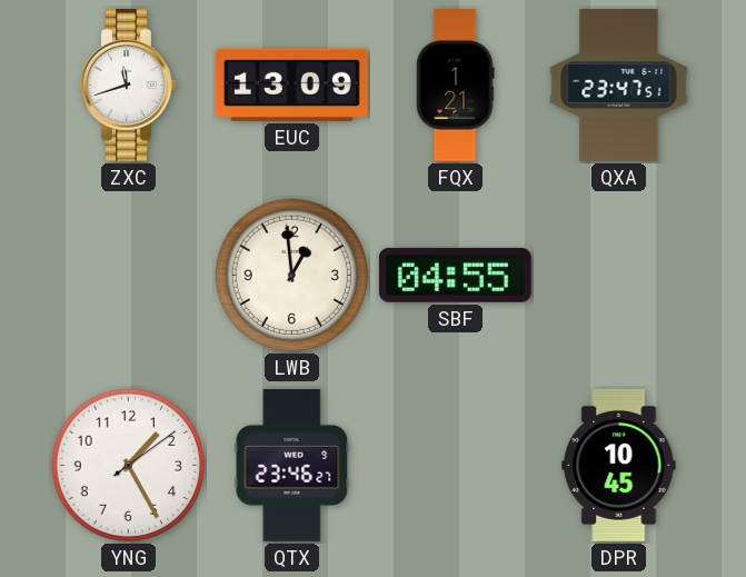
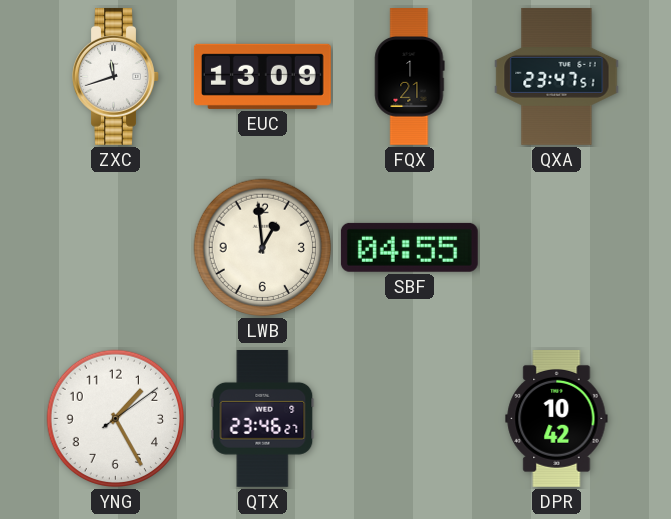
DPR: 10:45 -> 10:42
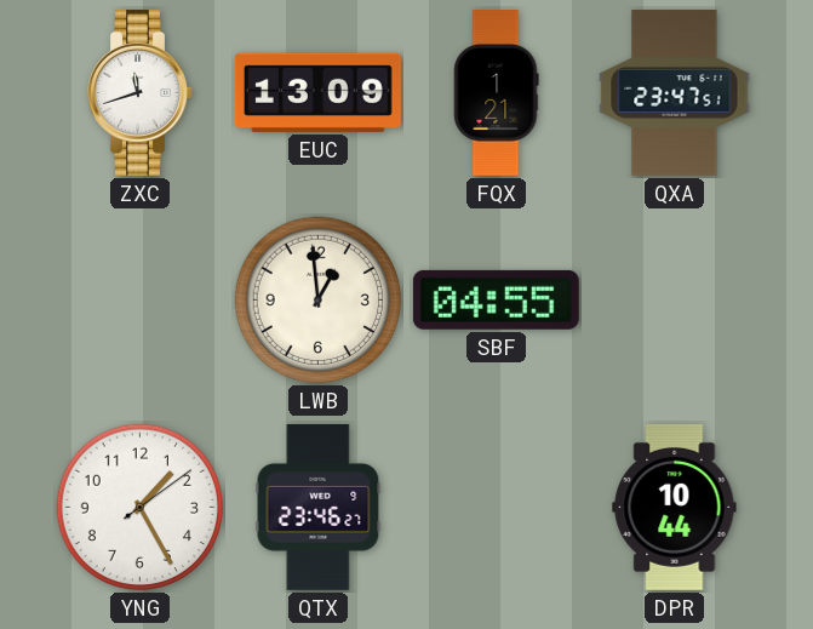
DPR: 10:42 -> 10:44
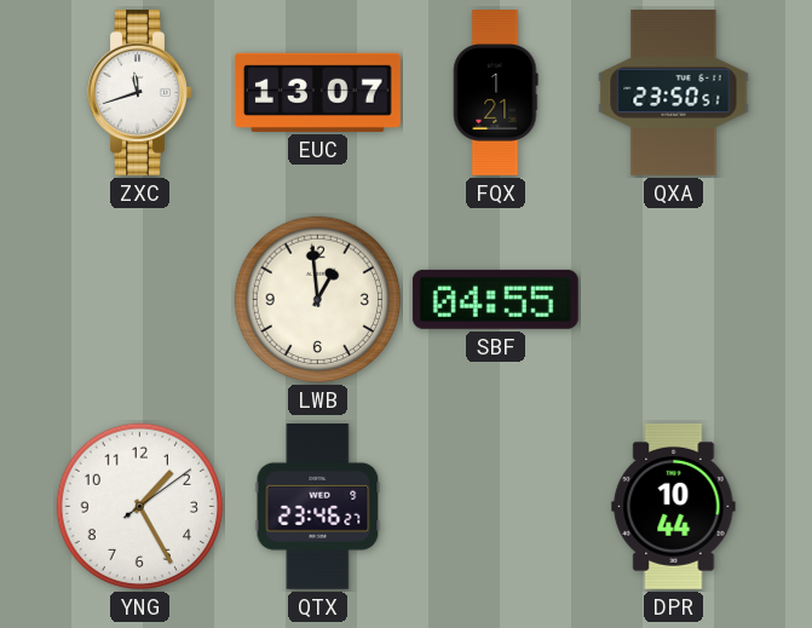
EUC: 13:09 -> 13:07
QXA: 23:47 -> 23:50
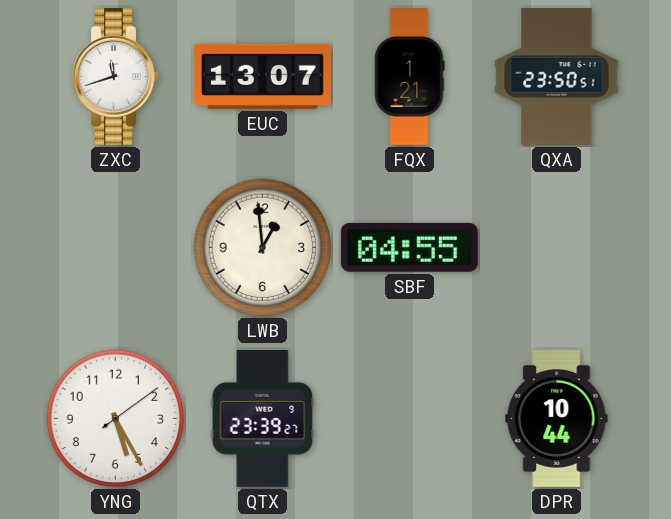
YNG: 1:25 -> 5:25
QTX: 23:46 -> 23:39
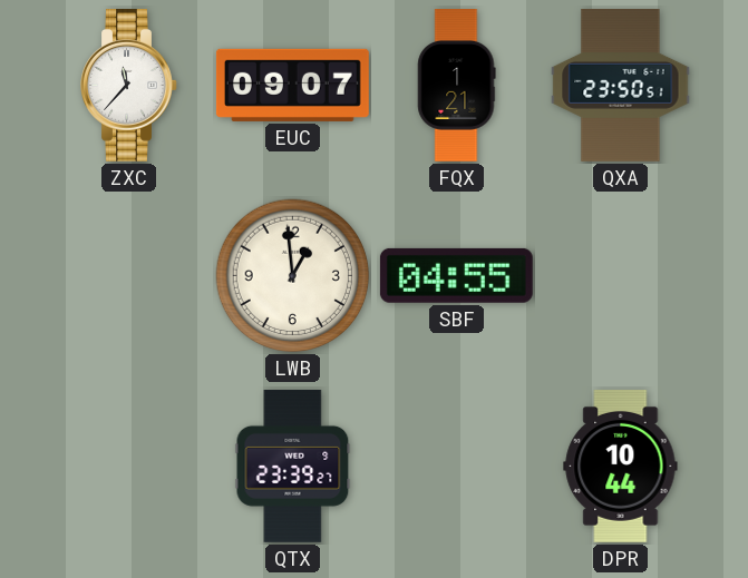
ZXC: 11:42 -> 11:37
EUC: 13:07 -> 09:07
YNG: 5:25 -> none
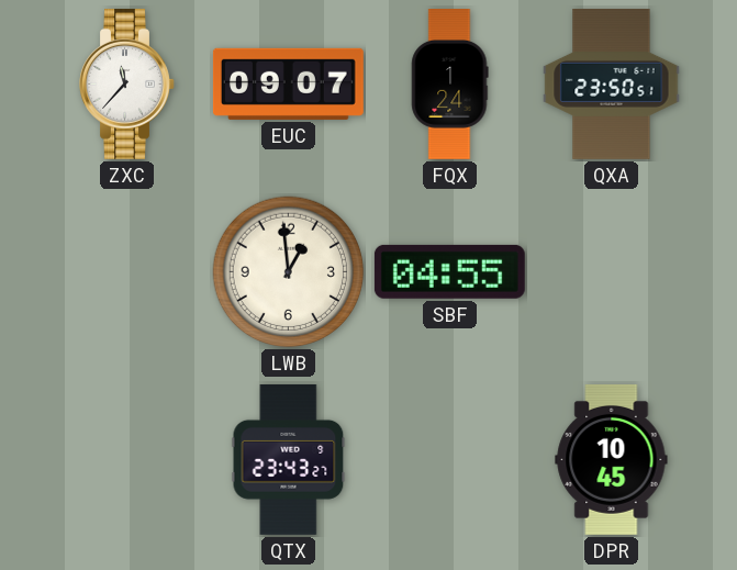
FQX: 1:21 -> 1:24
QTX: 23:39 -> 23:43
DPR: 10:44 -> 10:45
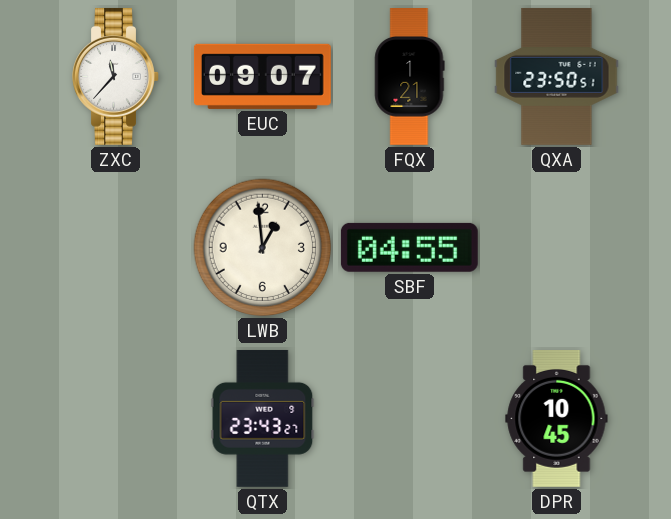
FQX: 1:24 -> 1:21
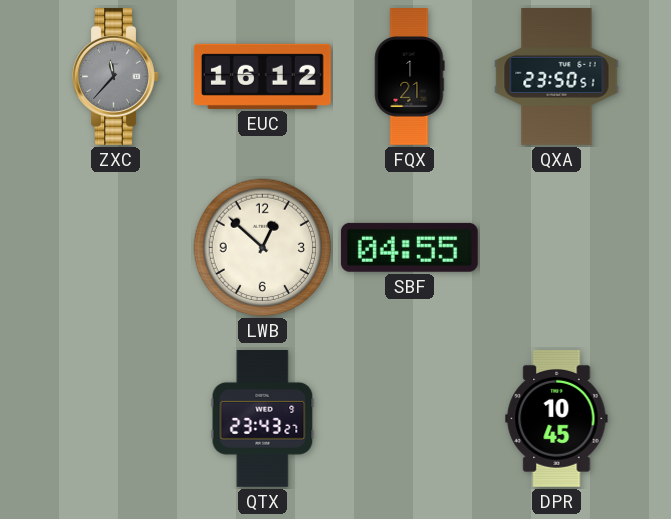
ZXC dial: white -> grey
EUC: 09:07 -> 16:12
LWB: 12:59 -> 12:52
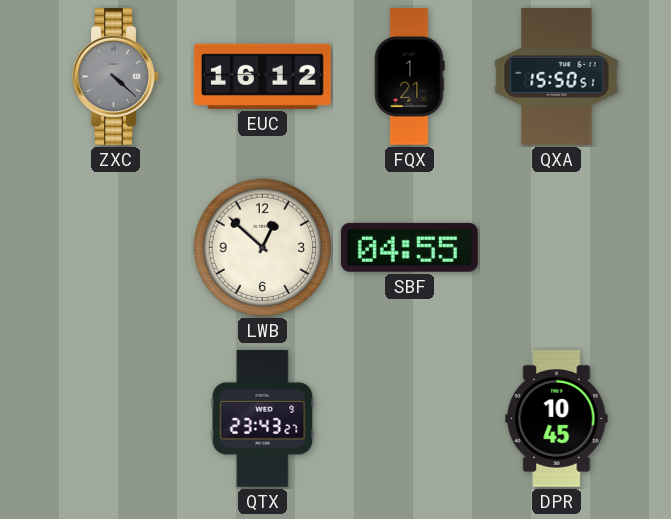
ZXC: 11:37 -> 4:22
QXA: 23:50 -> 15:50
